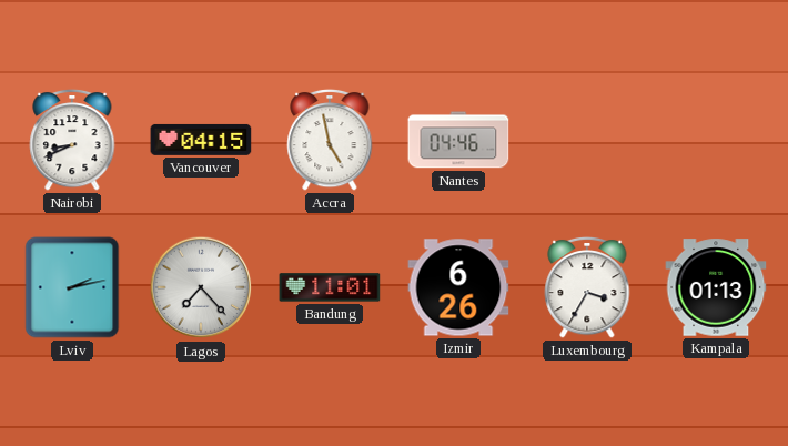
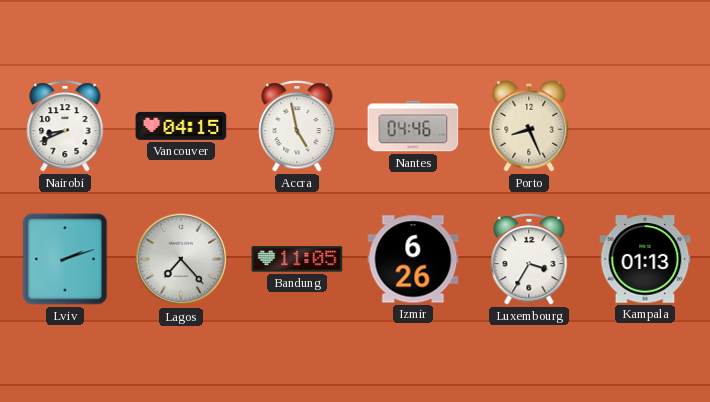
Porto: none -> 8:26
Lviv: 2:13 -> 2:12
Bandung: 11:01 -> 11:05
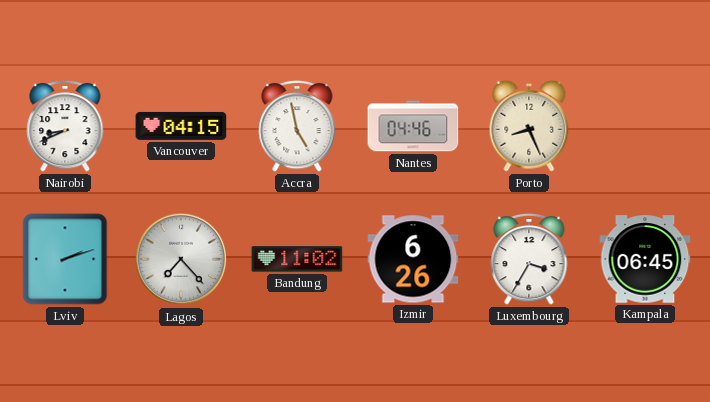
Bandung: 11:05 -> 11:02
Kampala: 01:13 -> 06:45
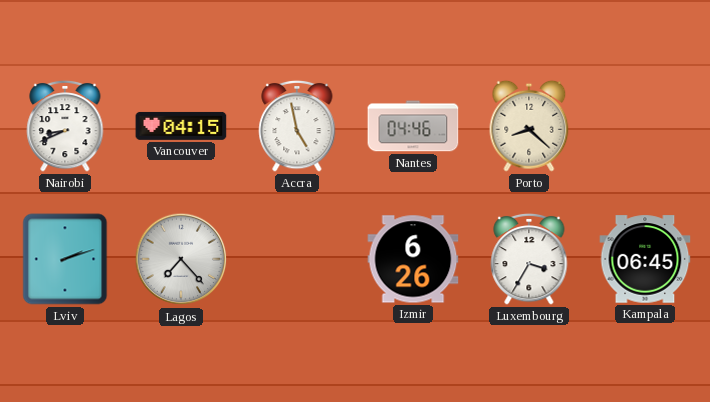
Porto: 8:26 -> 8:22
Bandung: 11:02 -> none
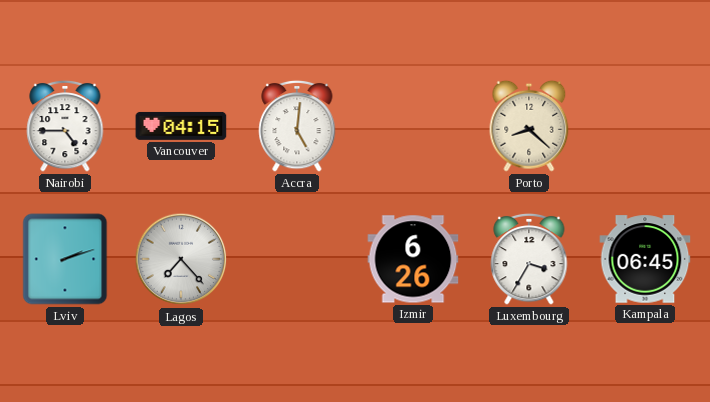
Nairobi: 8:41 -> 4:45
Accra: 4:58 -> 5:01
Nantes: 04:46 -> none
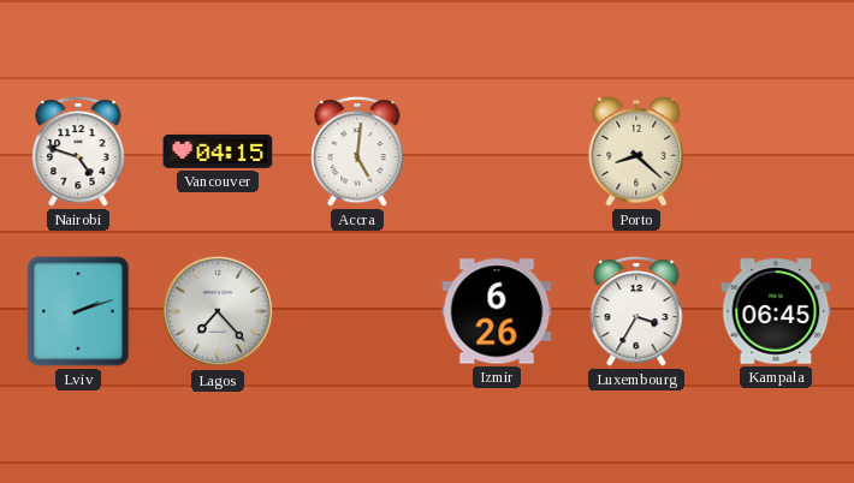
Nairobi: 4:45 -> 4:48
